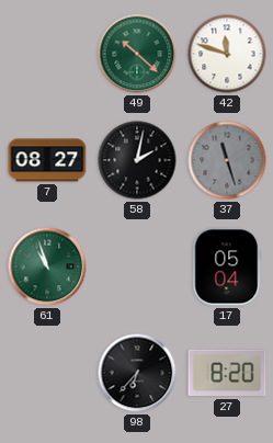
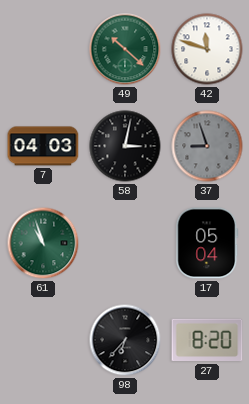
7: 08:27 -> 04:03
58: 2:02 -> 3:02
37: 11:27 -> 8:57
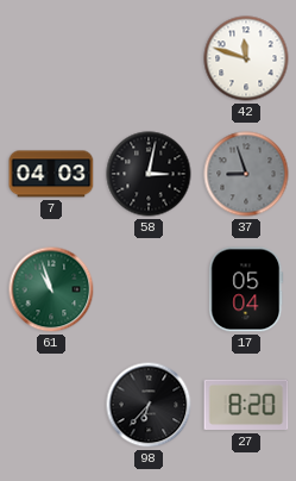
49: 10:22 -> none
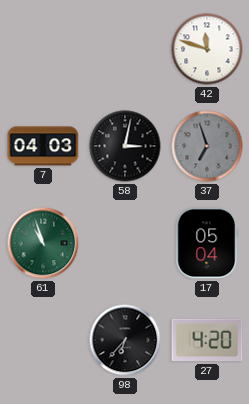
37: 8:57 -> 6:57
27: 8:20 -> 4:20
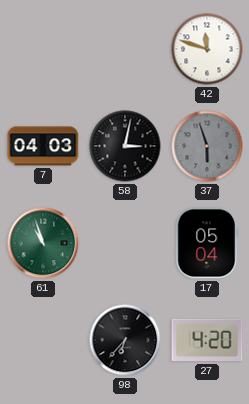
37: 6:57 -> 5:57
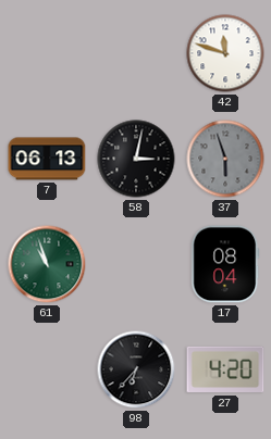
7: 04:03 -> 06:13
17: 05:04 -> 08:04
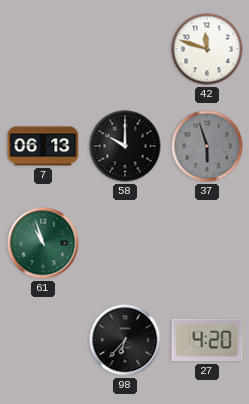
58: 3:02 -> 10:00
17: 08:04 -> none
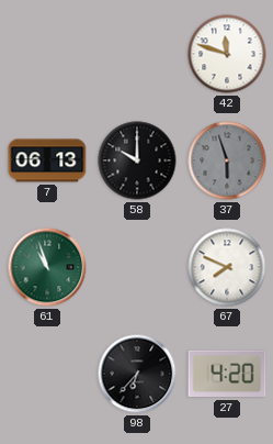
67: none -> 7:49
